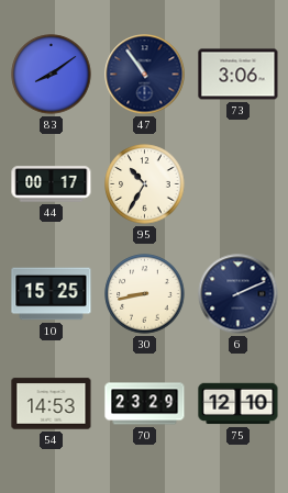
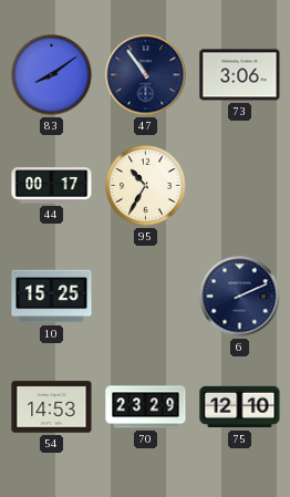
30: 8:43 -> none
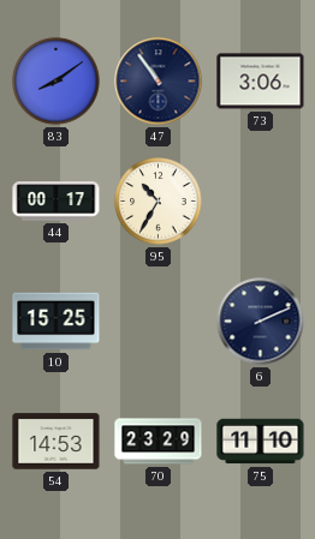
75: 12:10 -> 11:10
